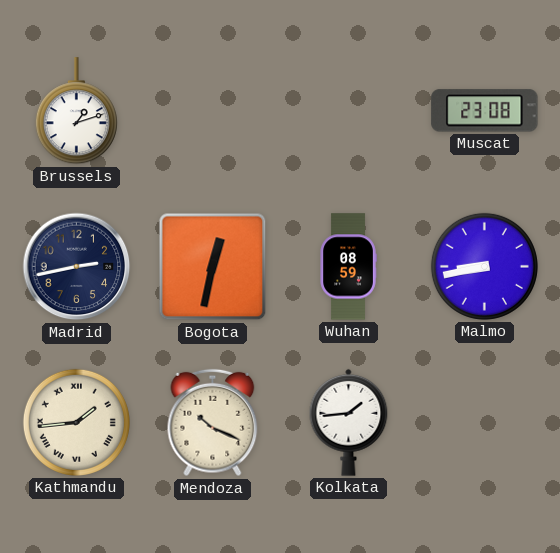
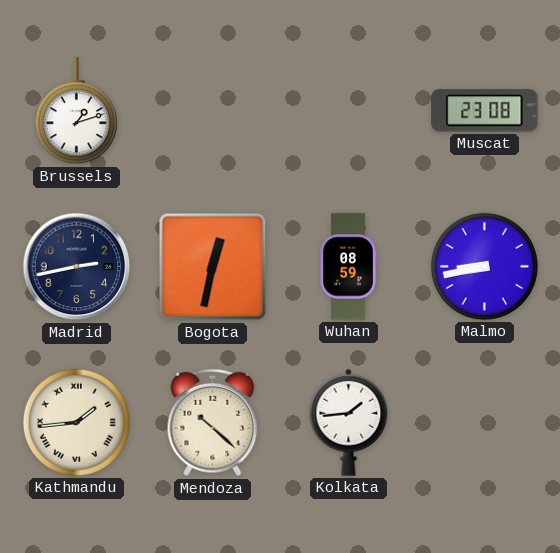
Mendoza: 10:19 -> 10:22
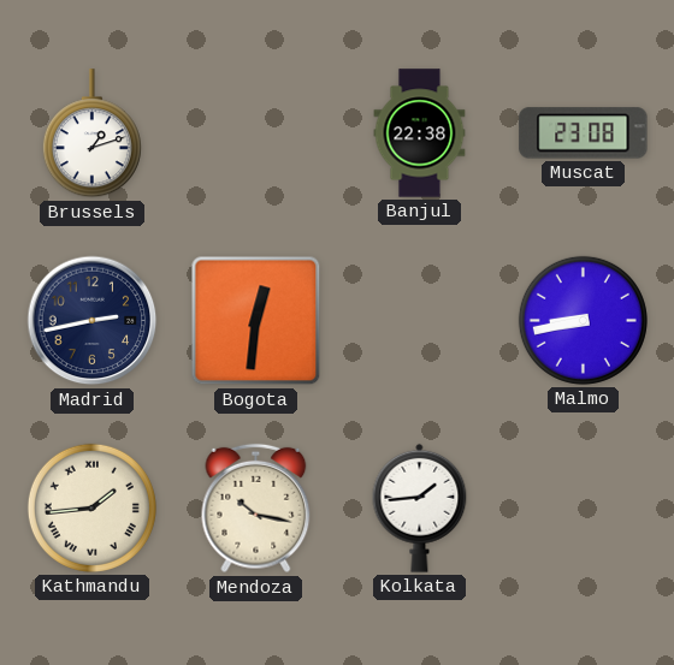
Banjul: none -> 22:38
Bogota: 12:32 -> 12:31
Wuhan: 08:59 -> none
Mendoza: 10:22 -> 10:17
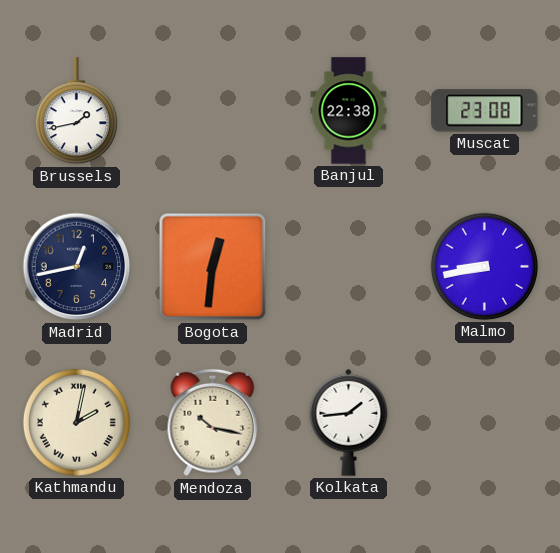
Brussels: 1:12 -> 1:43
Madrid: 2:43 -> 12:43
Kathmandu: 1:44 -> 2:02
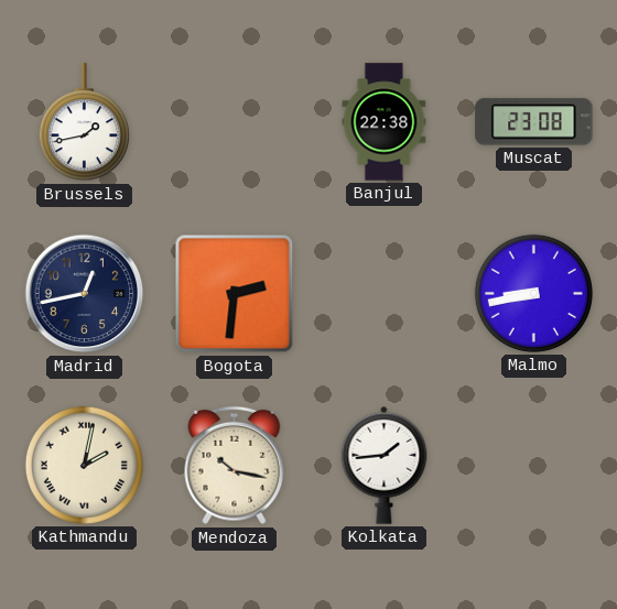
Bogota: 12:31 -> 2:31
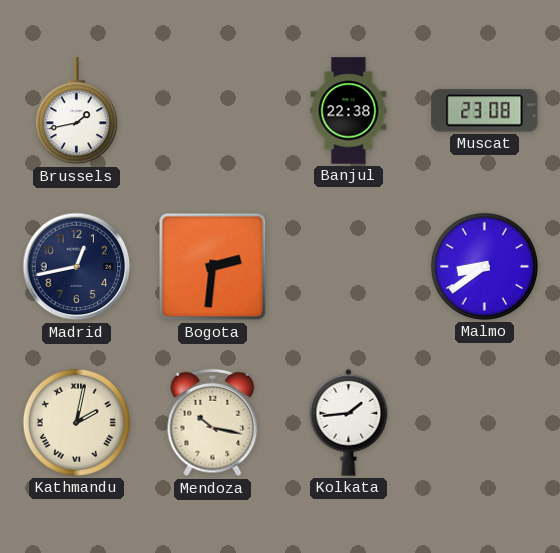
Malmo: 8:43 -> 8:39
